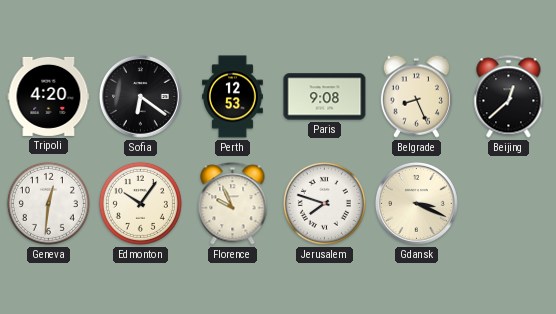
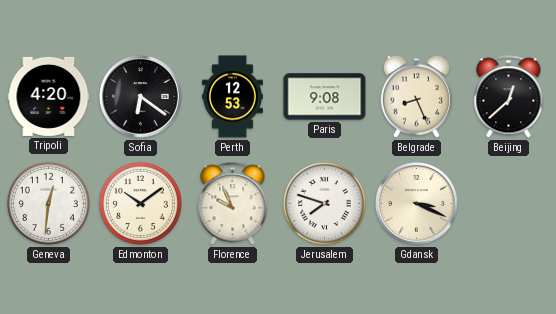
Edmonton: 10:06 -> 10:09
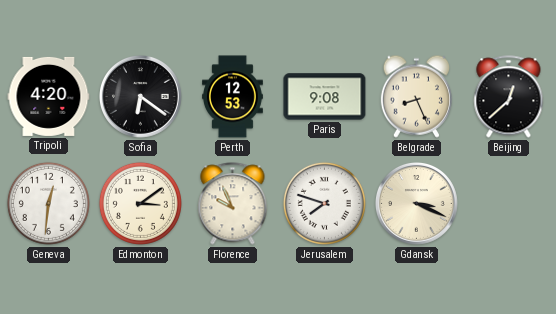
Edmonton: 10:09 -> 3:09
